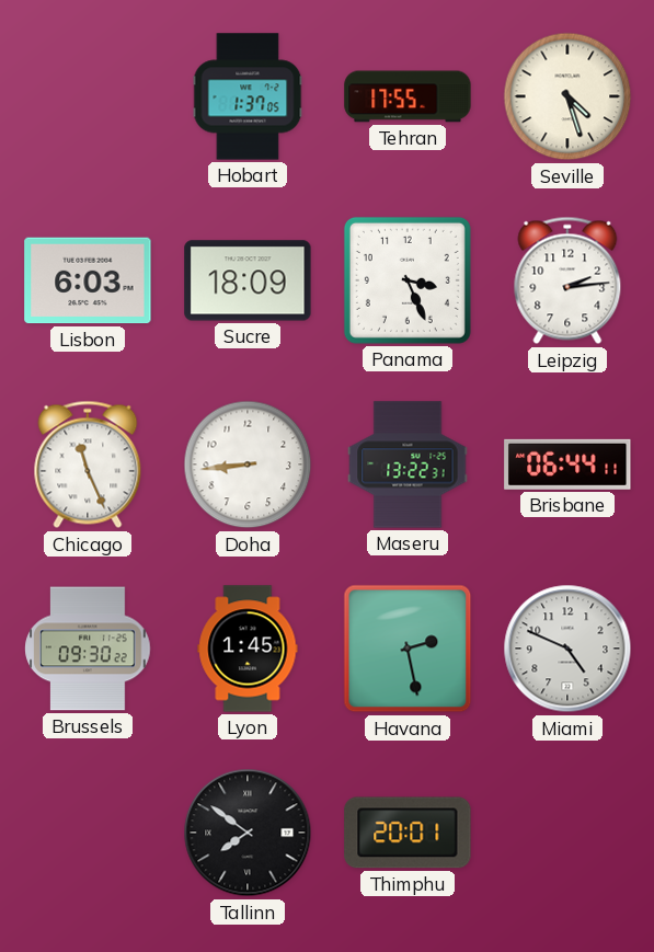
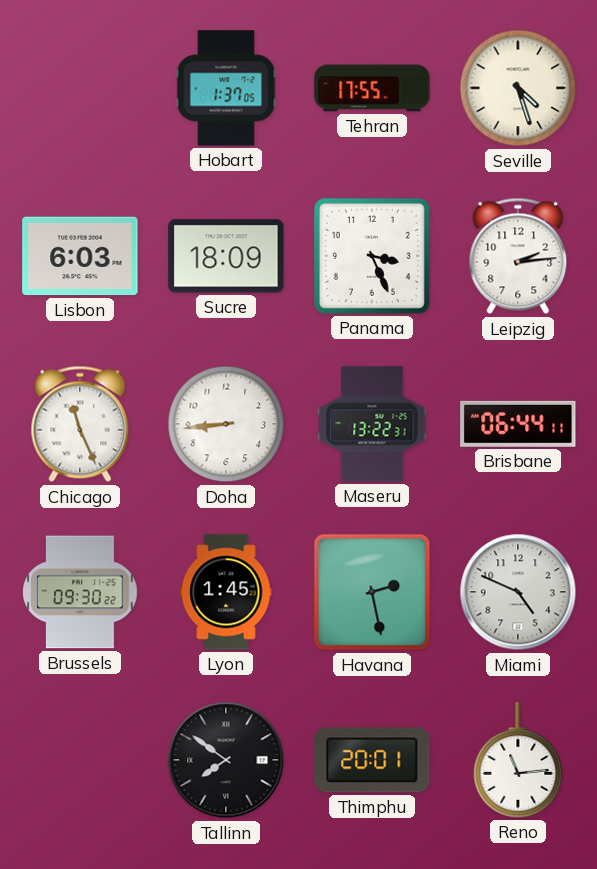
Reno: none -> 11:14
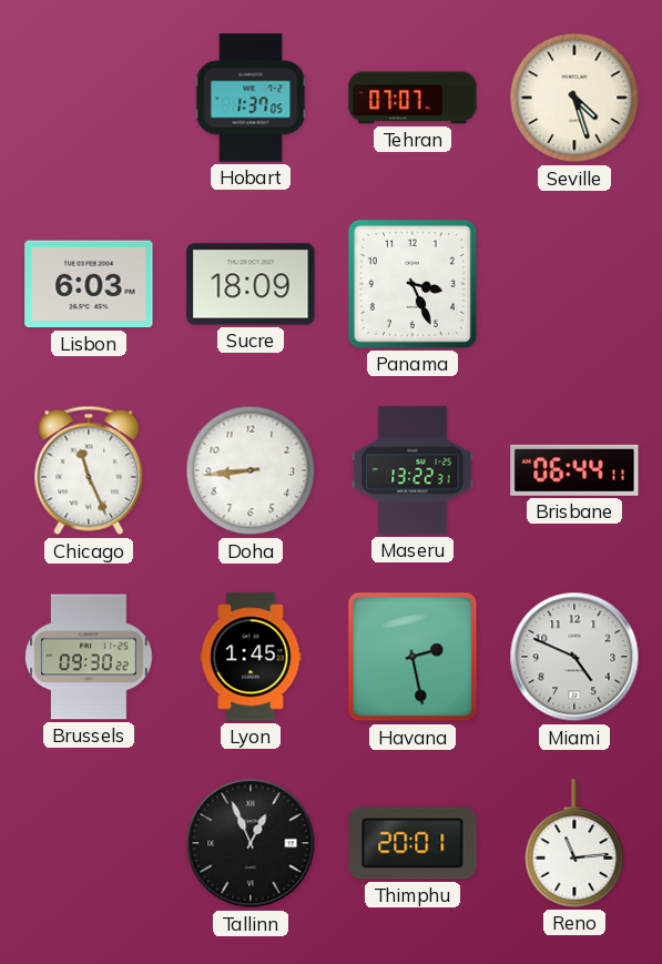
Tehran: 17:55 -> 07:07
Leipzig: 2:14 -> none
Tallinn: 7:51 -> 12:56
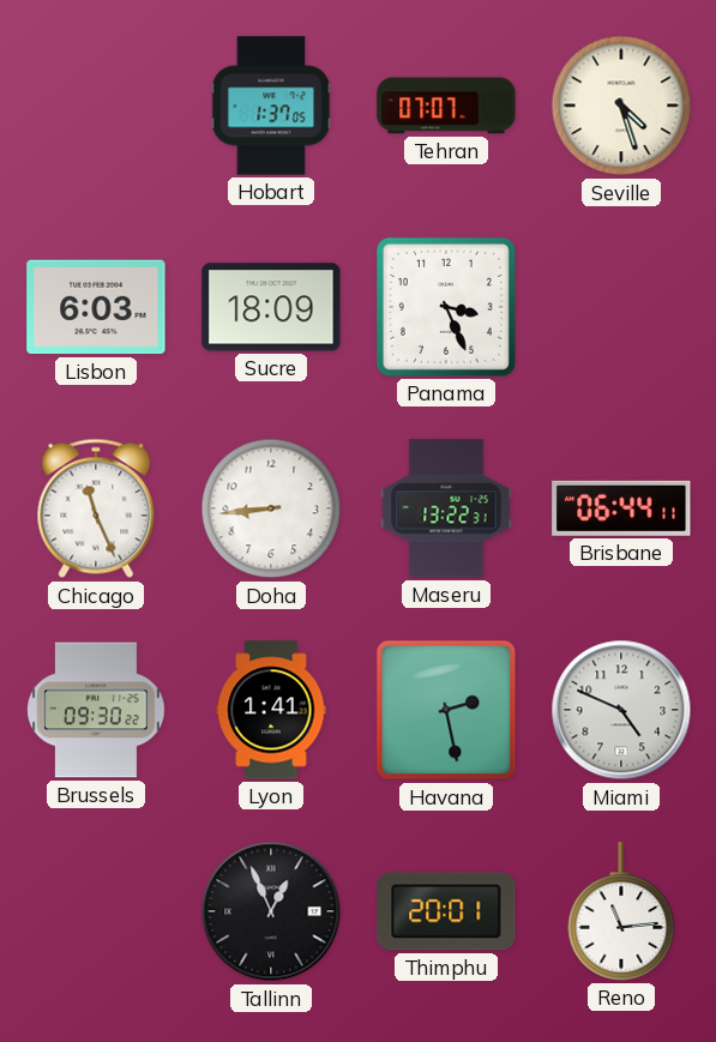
Lyon: 1:45 -> 1:41
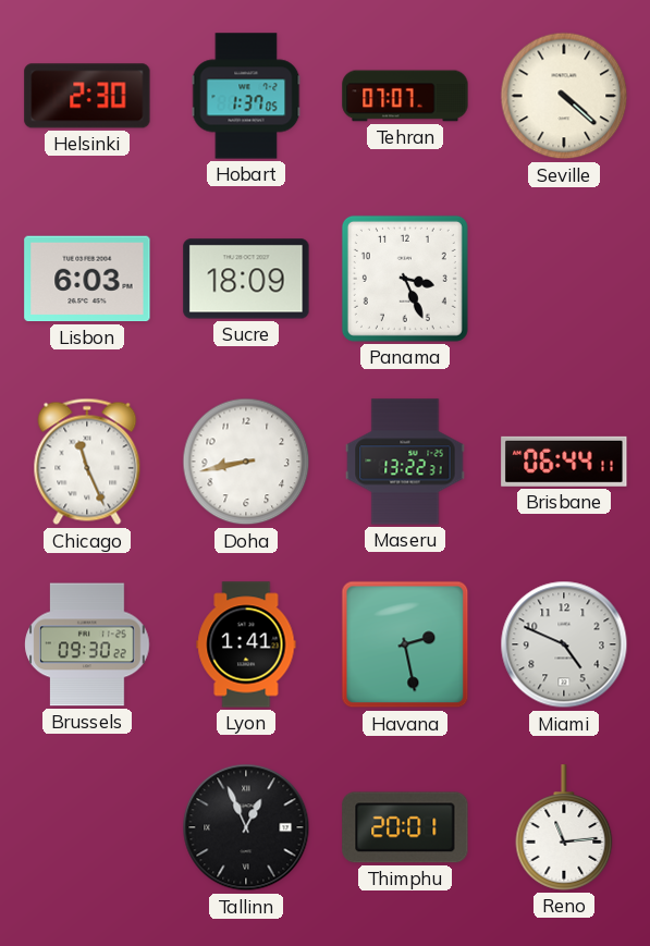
Helsinki: none -> 2:30
Seville: 4:27 -> 4:22
Doha: 8:44 -> 8:43
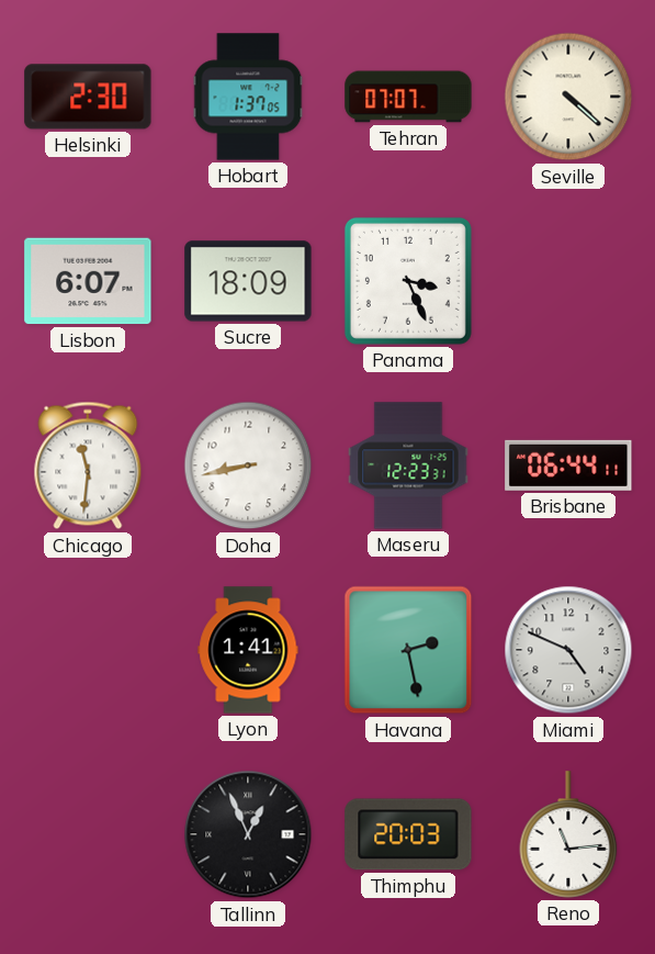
Lisbon: 6:03 -> 6:07
Chicago: 11:26 -> 11:31
Maseru: 13:22 -> 12:23
Brussels: 09:30 -> none
Thimphu: 20:01 -> 20:03
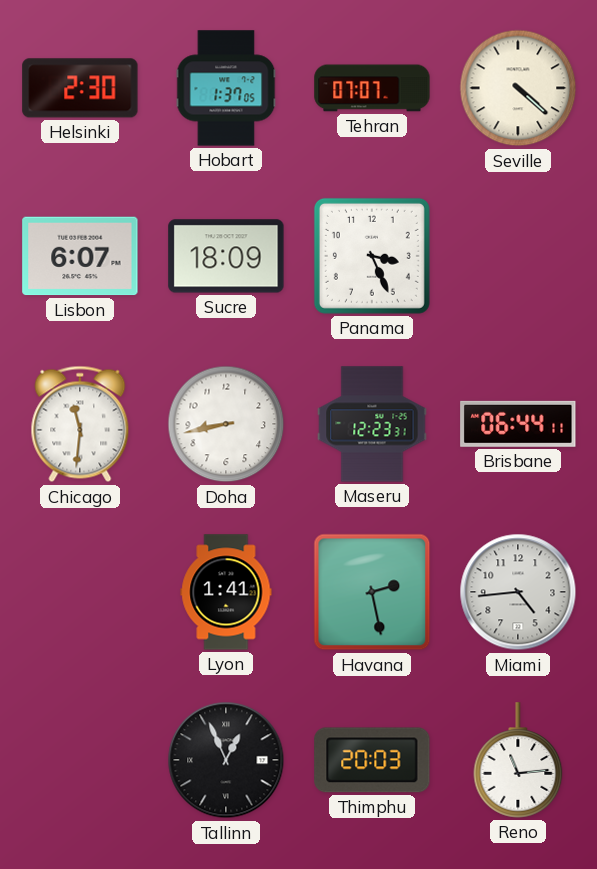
Miami: 4:49 -> 4:44
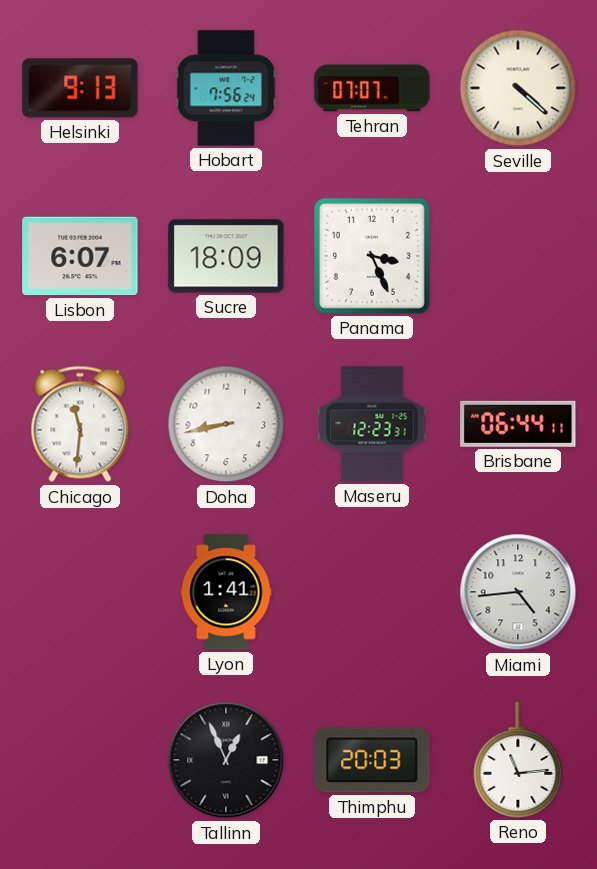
Helsinki: 2:30 -> 9:13
Hobart: 1:37 -> 7:56
Havana: 2:28 -> none
